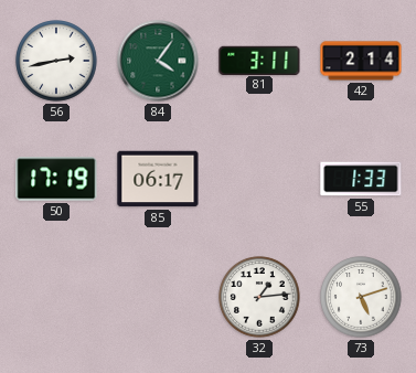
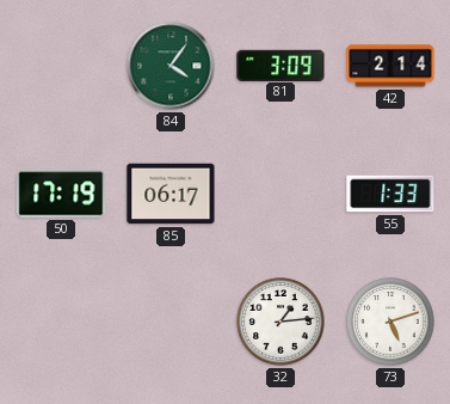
56: 2:43 -> none
81: 3:11 -> 3:09
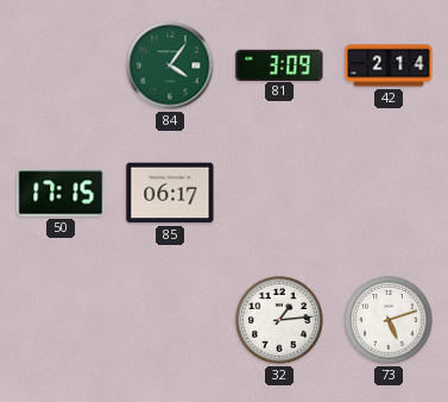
50: 17:19 -> 17:15
55: 1:33 -> none
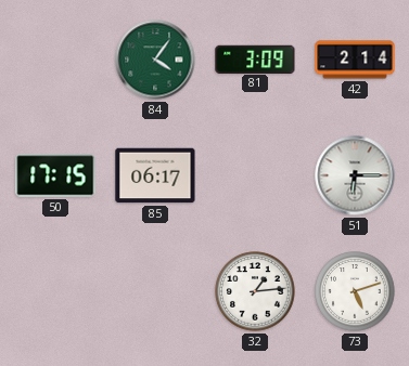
51: none -> 6:15
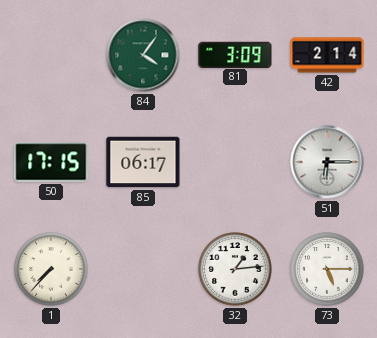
1: none -> 7:37
73: 5:12 -> 5:15
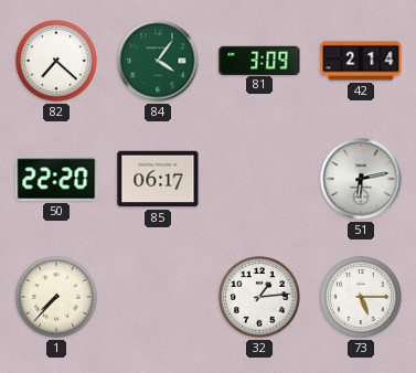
82: none -> 7:22
50: 17:15 -> 22:20
51: 6:15 -> 6:13
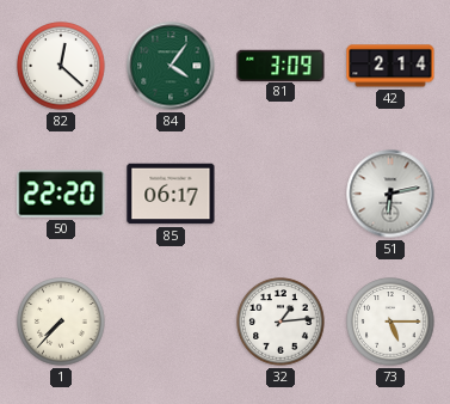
82: 7:22 -> 12:22
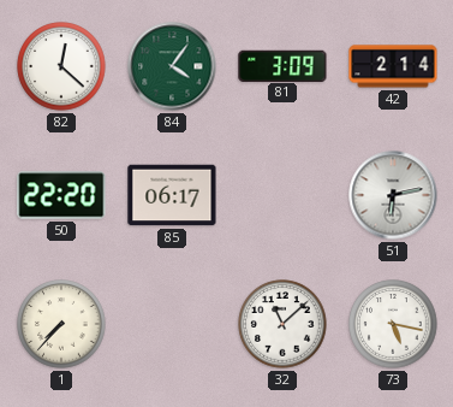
32: 1:14 -> 11:08
73: 5:15 -> 5:17
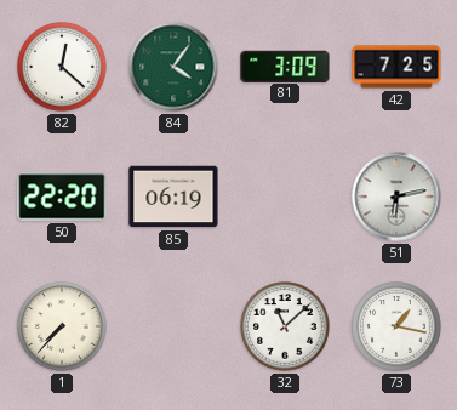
42: 2:14 -> 7:25
85: 06:17 -> 06:19
73: 5:17 -> 1:17
